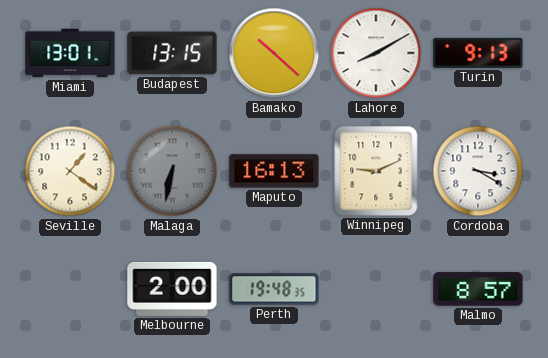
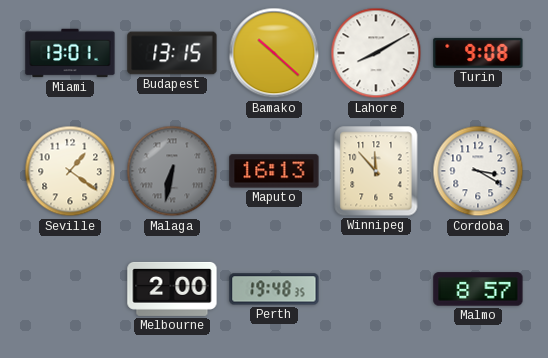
Turin: 9:13 -> 9:08
Winnipeg: 9:11 -> 11:53
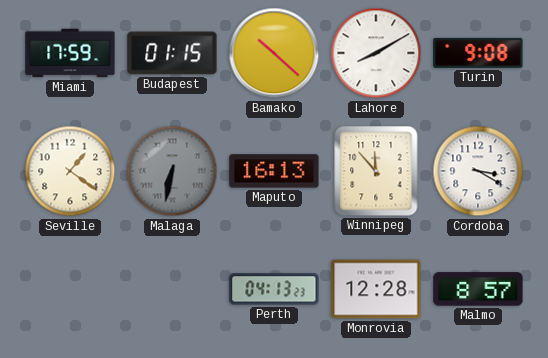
Miami: 13:01 -> 17:59
Budapest: 13:15 -> 01:15
Melbourne: 2:00 -> none
Perth: 19:48 -> 04:13
Monrovia: none -> 12:28
